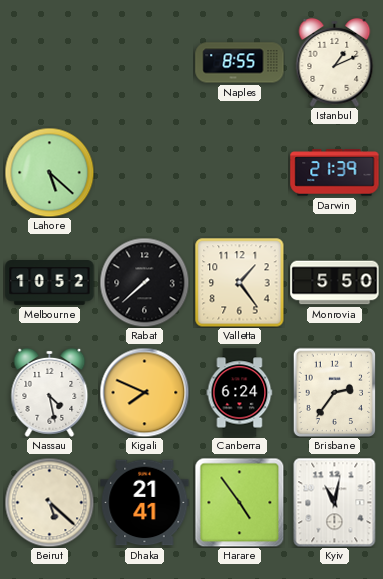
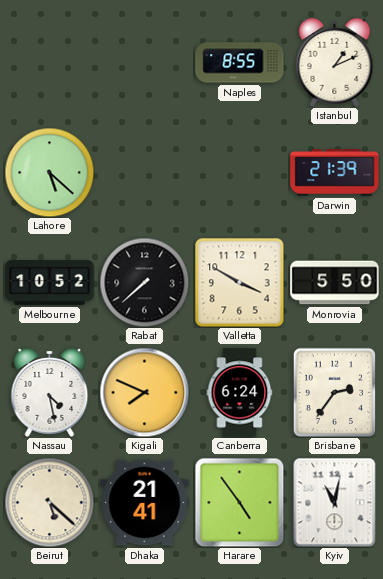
Valletta: 1:24 -> 3:50
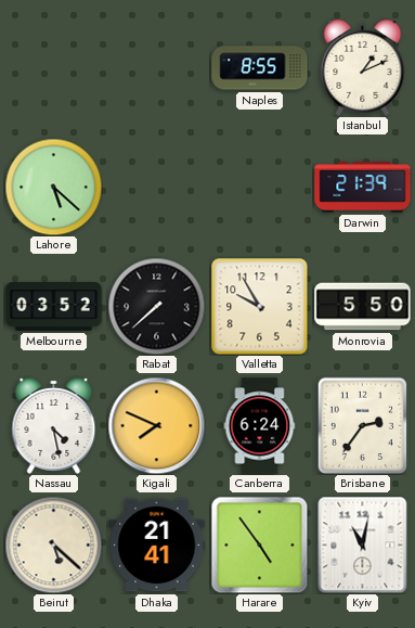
Melbourne: 10:52 -> 03:52
Valletta: 3:50 -> 9:55
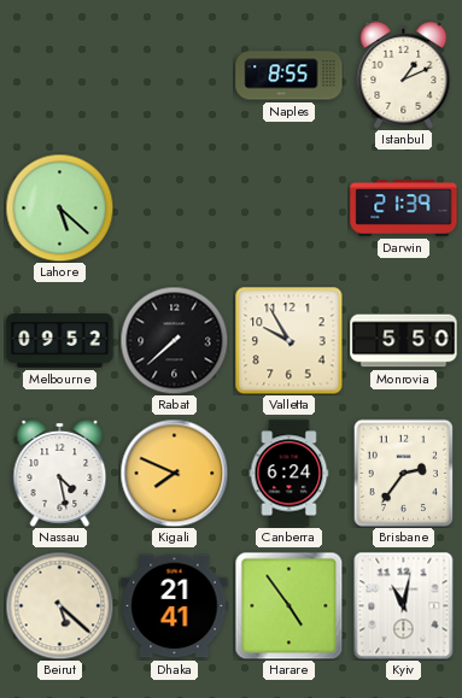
Melbourne: 03:52 -> 09:52
